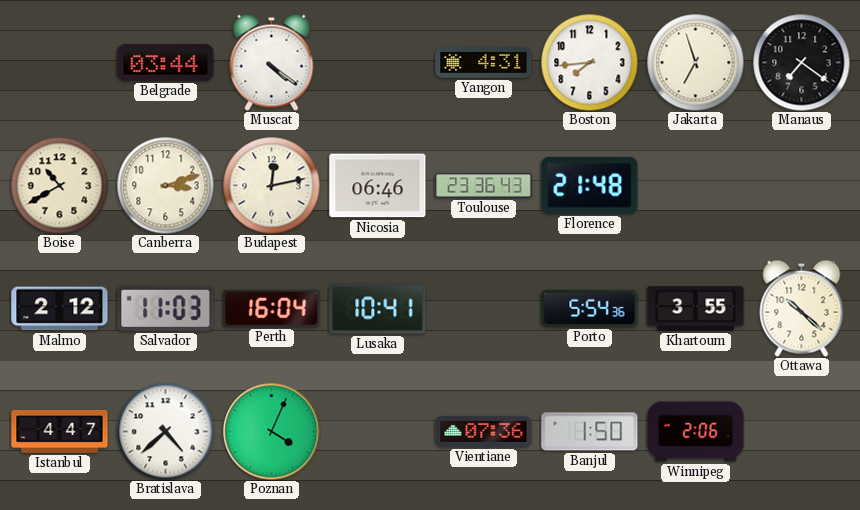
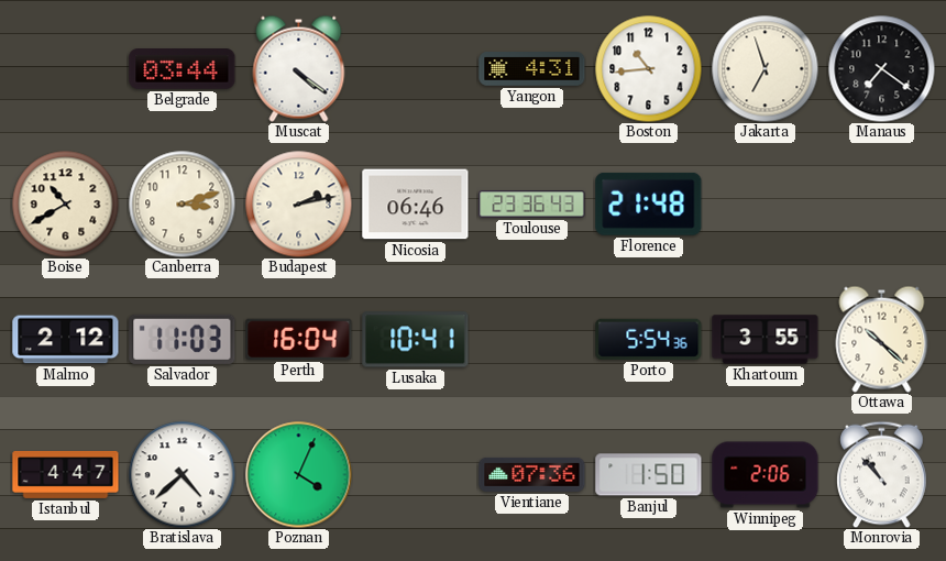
Boston: 7:44 -> 10:44
Budapest: 12:13 -> 2:13
Monrovia: none -> 10:53
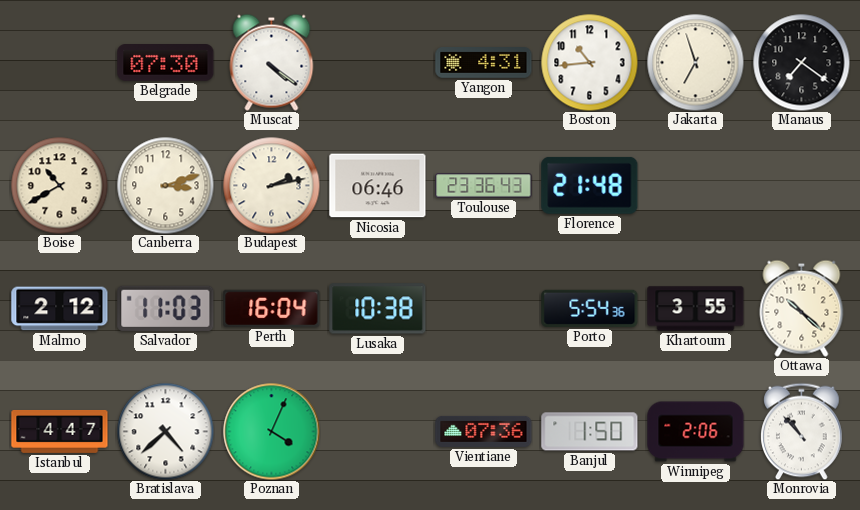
Belgrade: 03:44 -> 07:30
Lusaka: 10:41 -> 10:38
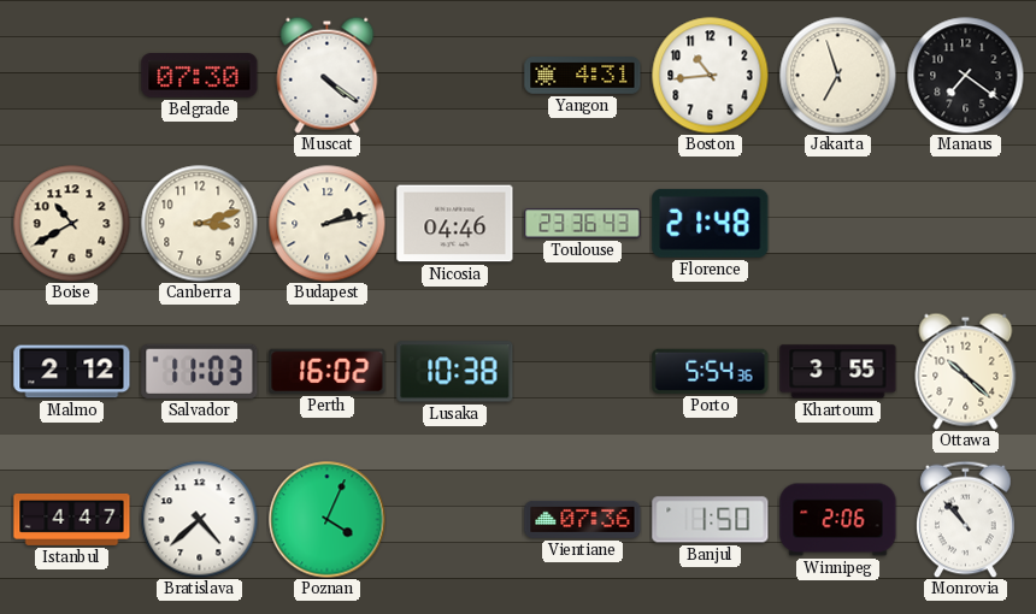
Nicosia: 06:46 -> 04:46
Perth: 16:04 -> 16:02
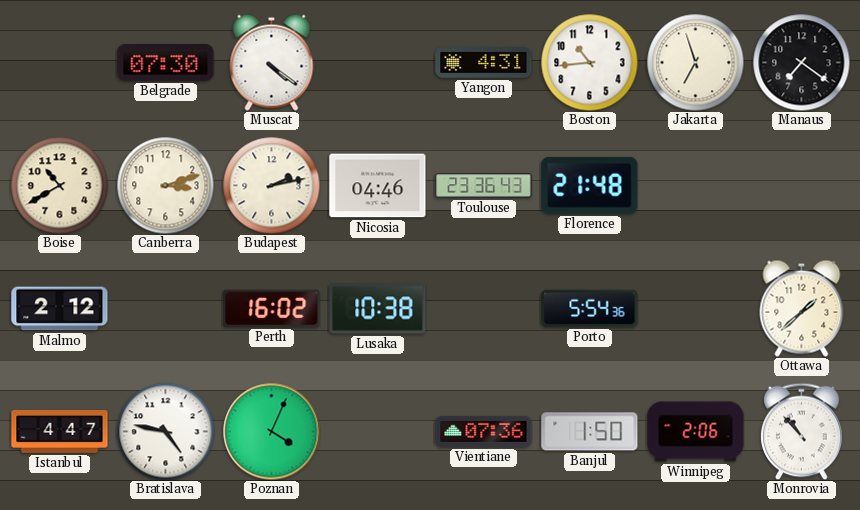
Salvador: 11:03 -> none
Khartoum: 3:55 -> none
Ottawa: 10:22 -> 1:38
Bratislava: 4:38 -> 4:47
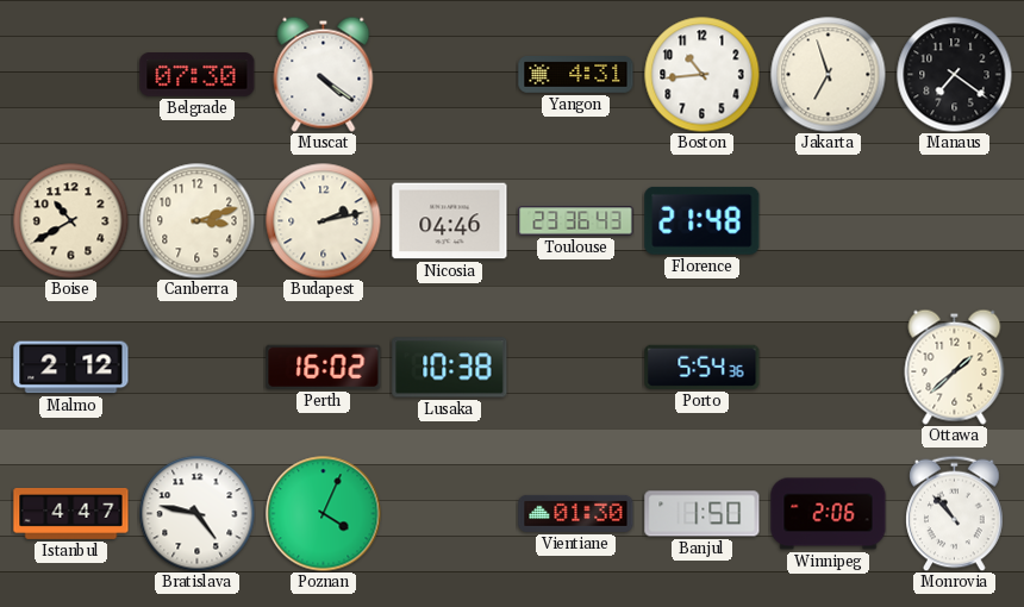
Vientiane: 07:36 -> 01:30
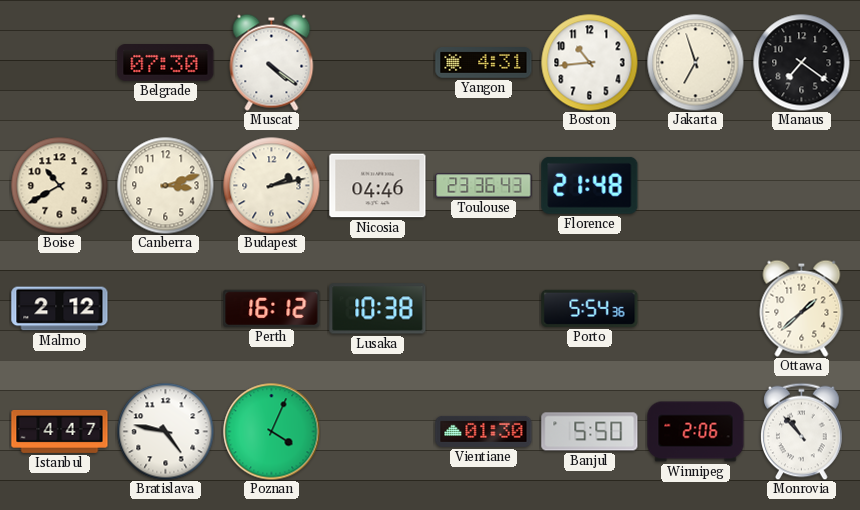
Perth: 16:02 -> 16:12
Banjul: 1:50 -> 5:50
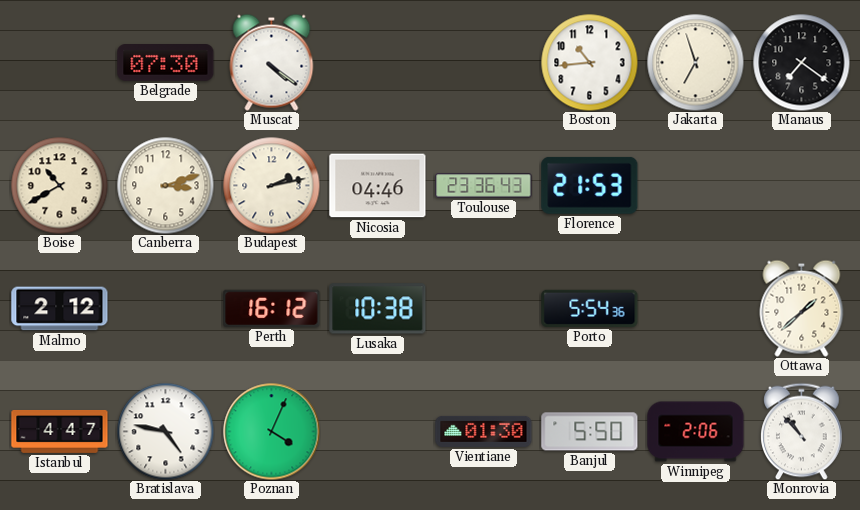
Yangon: 4:31 -> none
Florence: 21:48 -> 21:53
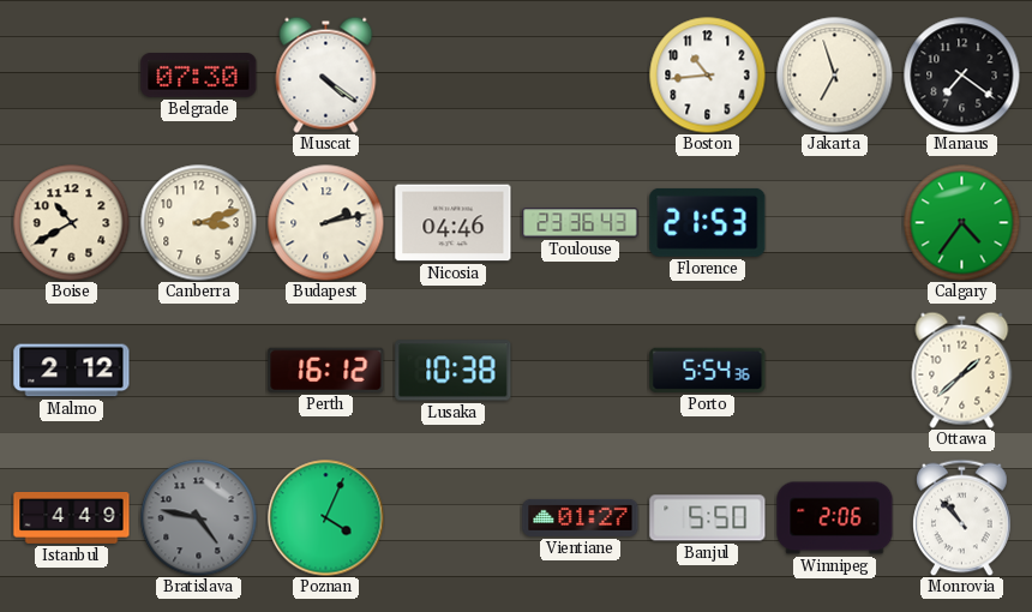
Calgary: none -> 4:36
Istanbul: 4:47 -> 4:49
Bratislava dial: white -> grey
Vientiane: 01:30 -> 01:27
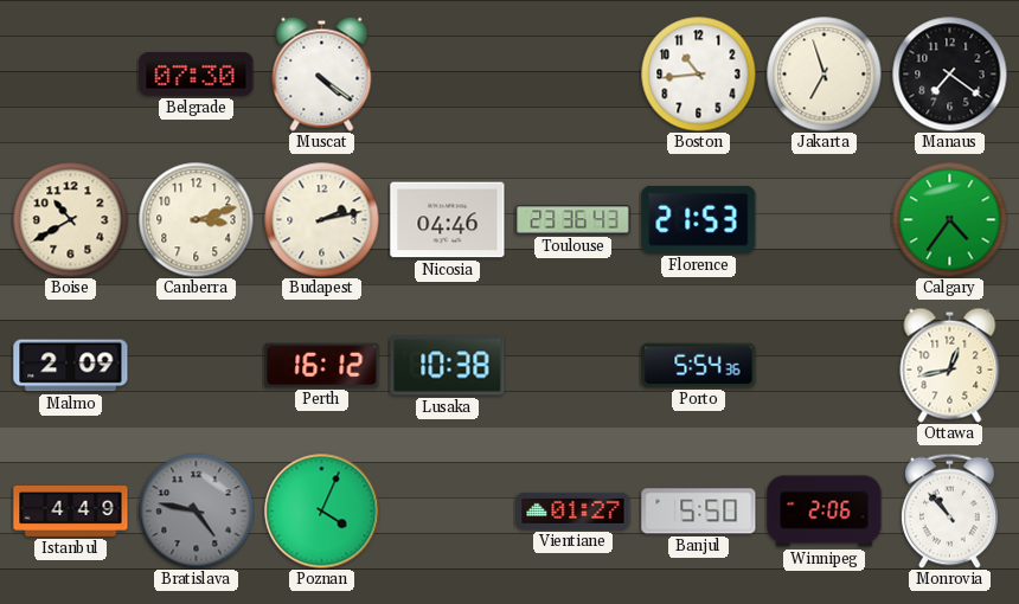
Malmo: 2:12 -> 2:09
Ottawa: 1:38 -> 12:43
